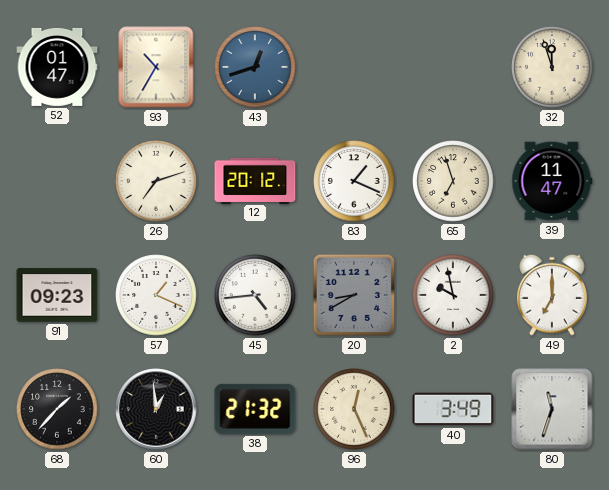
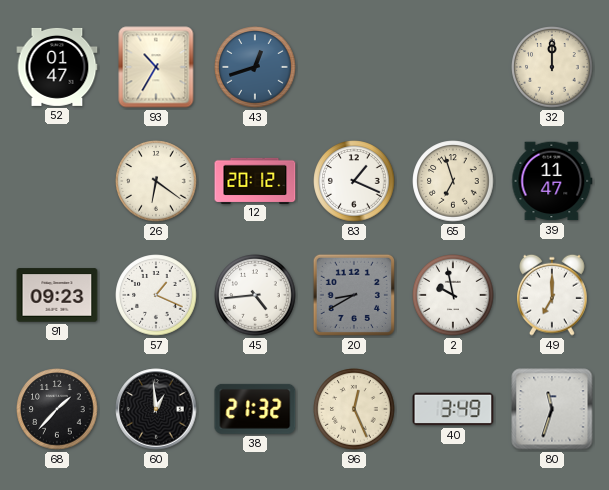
32: 11:57 -> 12:00
26: 7:12 -> 6:21
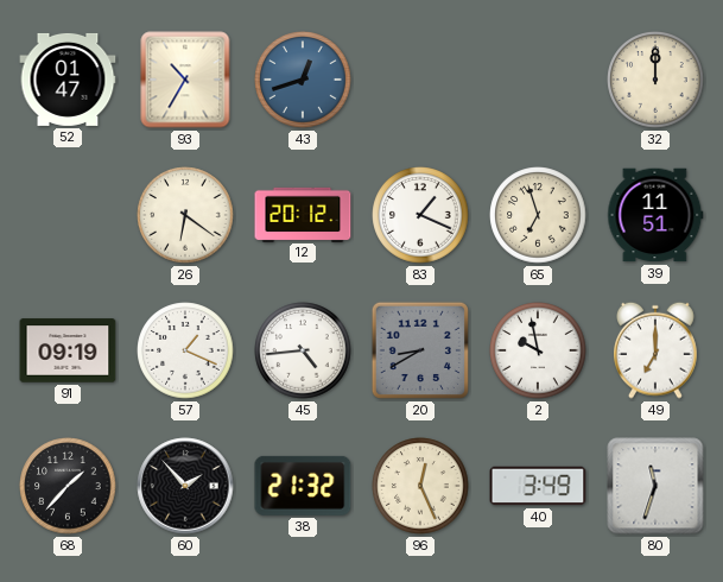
39: 11:47 -> 11:51
91: 09:23 -> 09:19
60: 12:59 -> 1:53
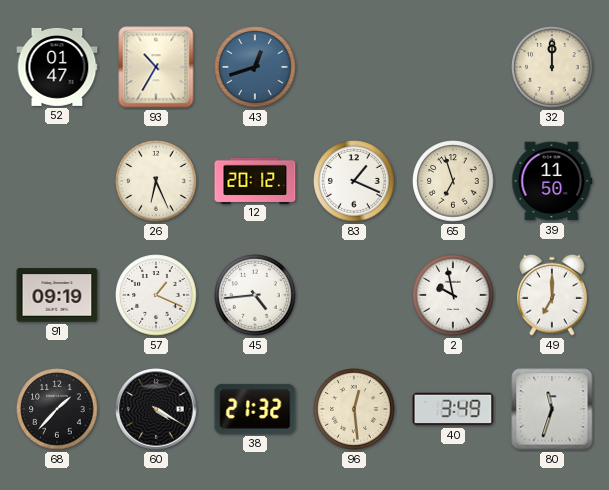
26: 6:21 -> 6:26
39: 11:51 -> 11:50
20: 8:40 -> none
60: 1:53 -> 4:20
96: 12:26 -> 12:29
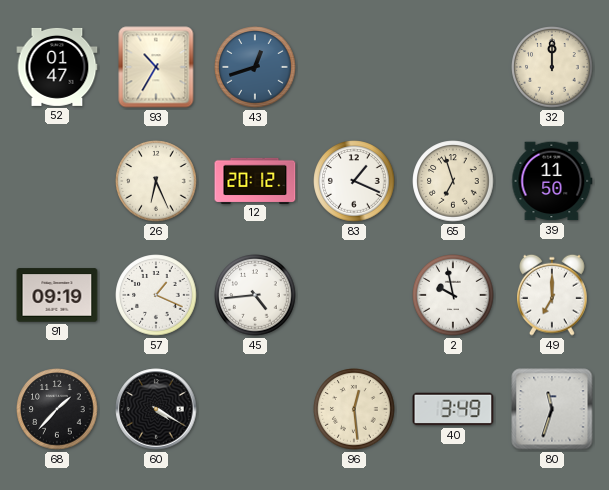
38: 21:32 -> none
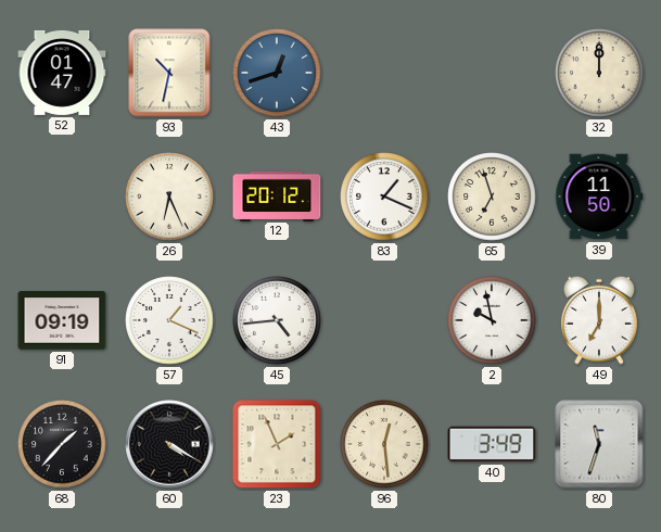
93: 10:35 -> 10:32
23: none -> 1:56
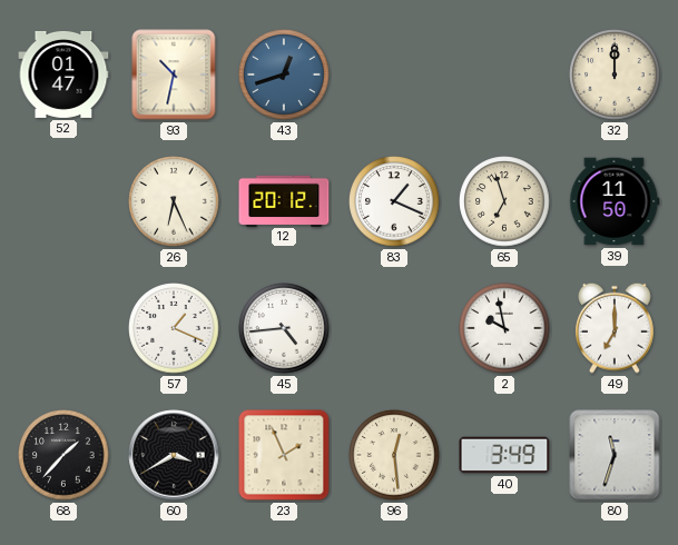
91: 09:19 -> none
60: 4:20 -> 3:40
